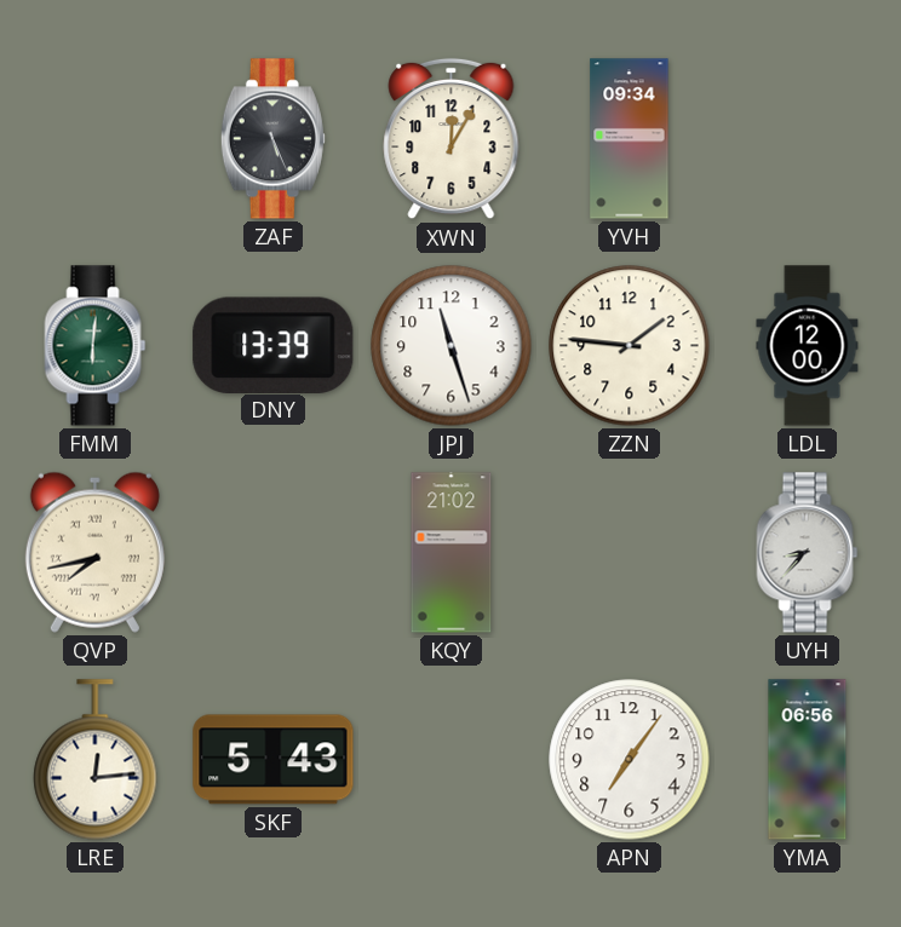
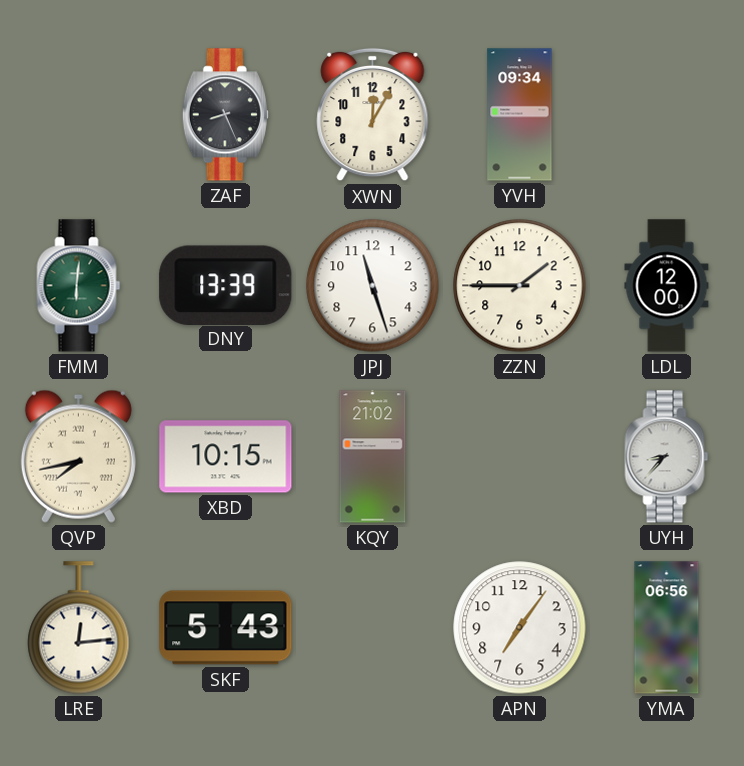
ZAF: 5:26 -> 8:26
ZZN: 1:46 -> 1:45
XBD: none -> 10:15
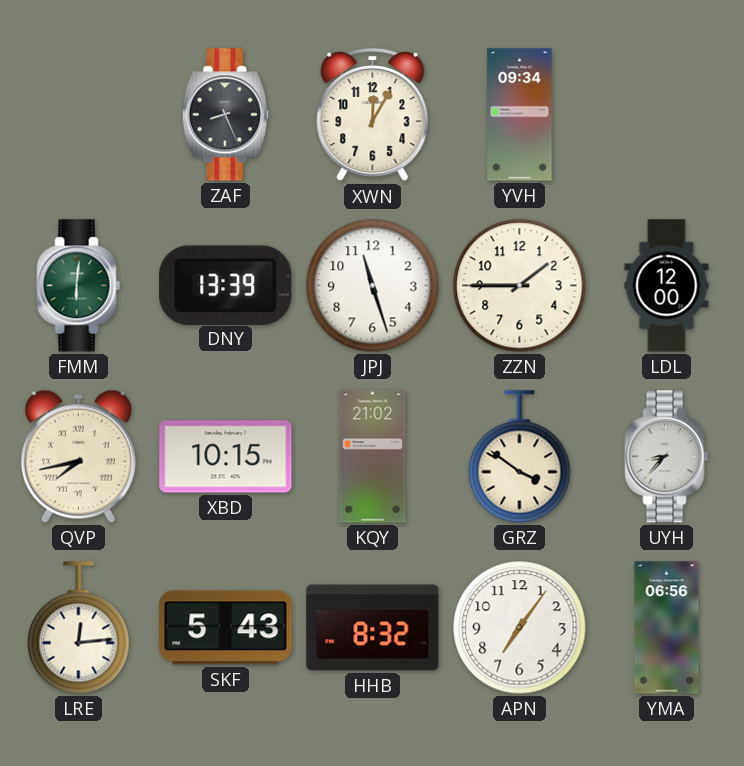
GRZ: none -> 3:51
HHB: none -> 8:32
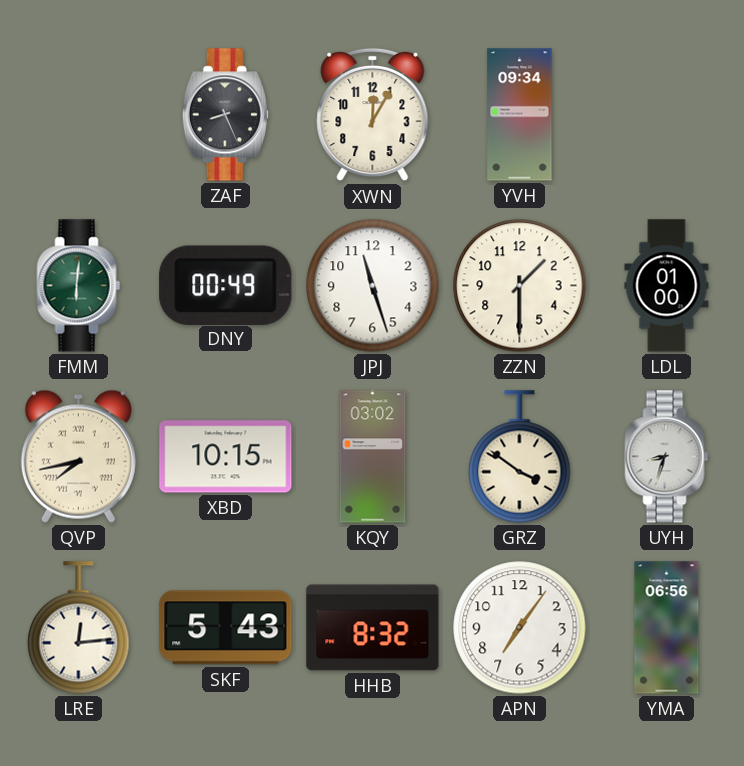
DNY: 13:39 -> 00:49
ZZN: 1:45 -> 1:30
LDL: 12:00 -> 01:00
KQY: 21:02 -> 03:02
UYH: 8:37 -> 8:33
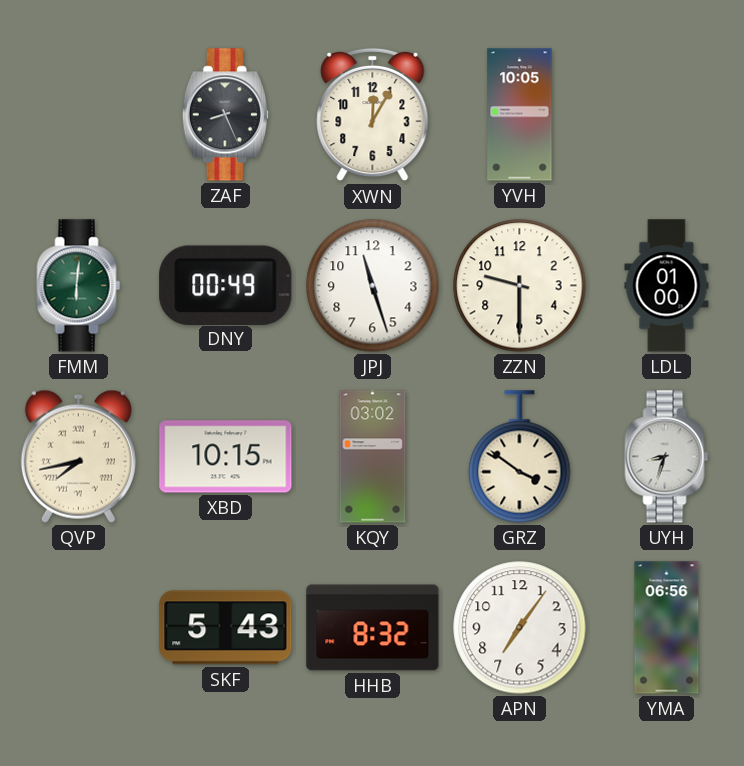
YVH: 09:34 -> 10:05
ZZN: 1:30 -> 9:30
LRE: 12:14 -> none
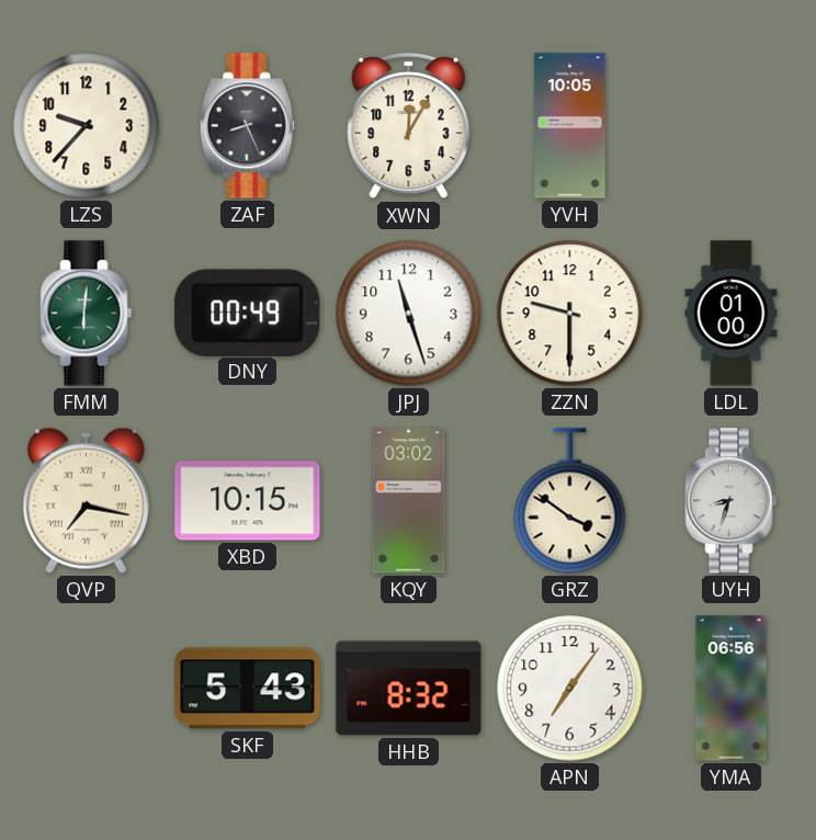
LZS: none -> 9:37
QVP: 7:43 -> 7:17
